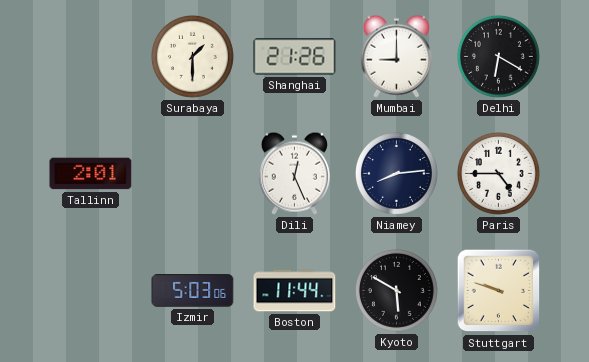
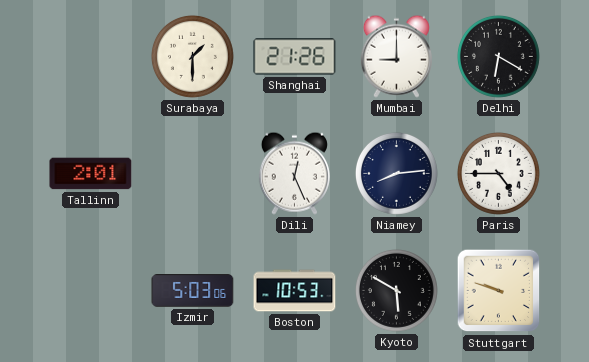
Boston: 11:44 -> 10:53
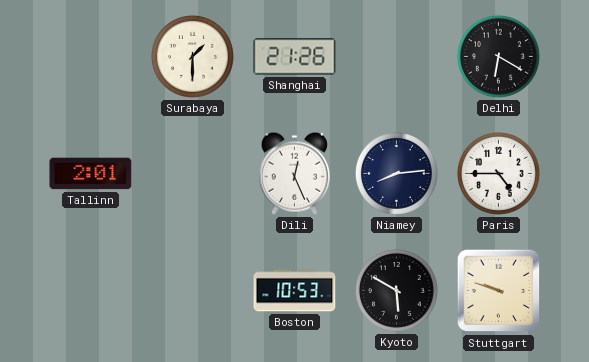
Mumbai: 9:00 -> none
Izmir: 5:03 -> none
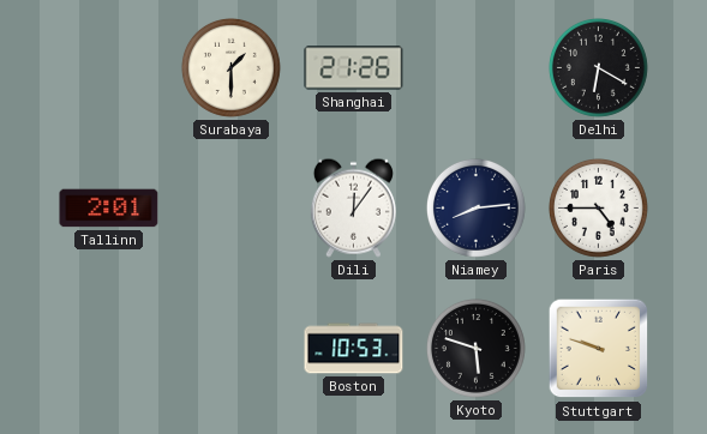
Dili: 12:26 -> 12:06
Kyoto: 5:50 -> 5:48
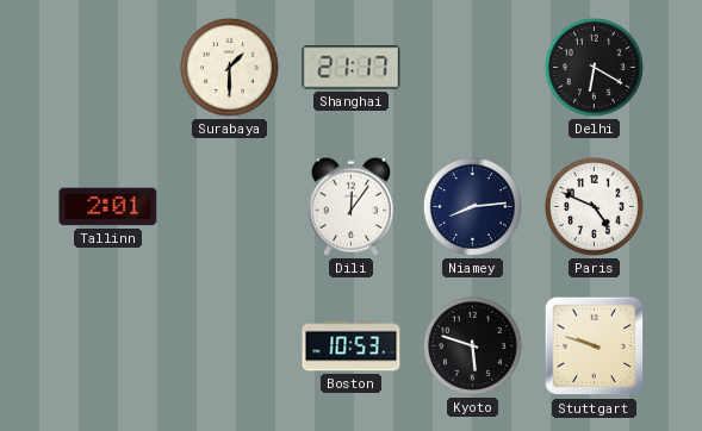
Shanghai: 21:26 -> 21:17
Paris: 4:45 -> 4:49
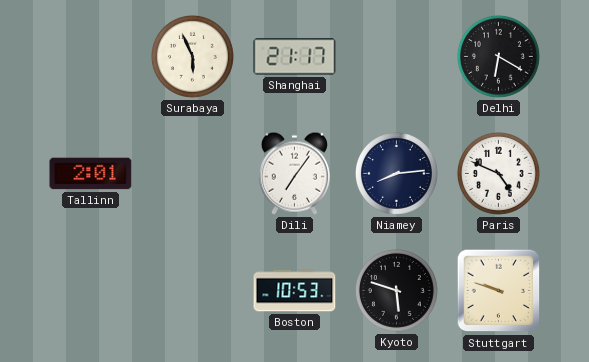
Surabaya: 1:30 -> 5:56
Dili: 12:06 -> 7:06
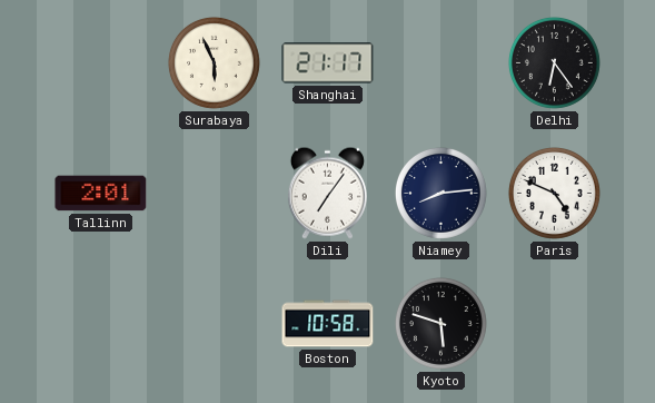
Delhi: 6:20 -> 6:24
Boston: 10:53 -> 10:58
Stuttgart: 9:48 -> none
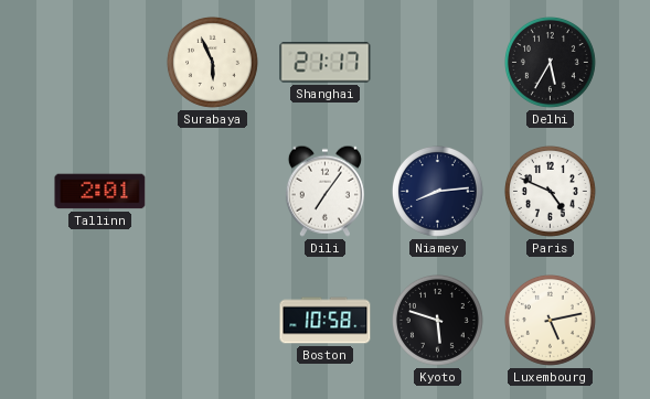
Delhi: 6:24 -> 5:35
Luxembourg: none -> 5:13
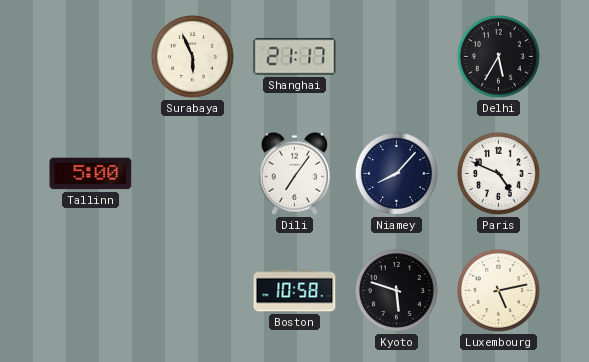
Tallinn: 2:01 -> 5:00
Niamey: 8:14 -> 8:07
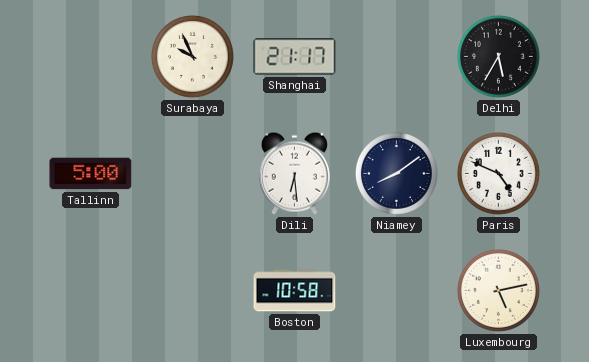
Surabaya: 5:56 -> 9:56
Dili: 7:06 -> 6:29
Niamey: 8:07 -> 8:09
Kyoto: 5:48 -> none
